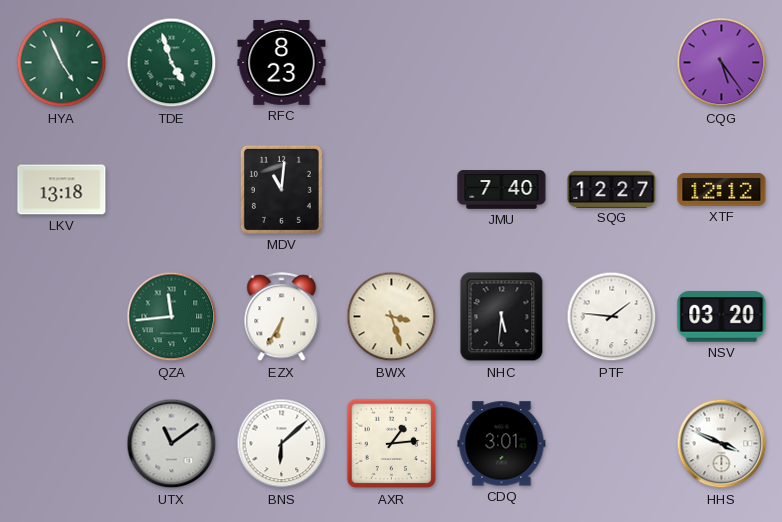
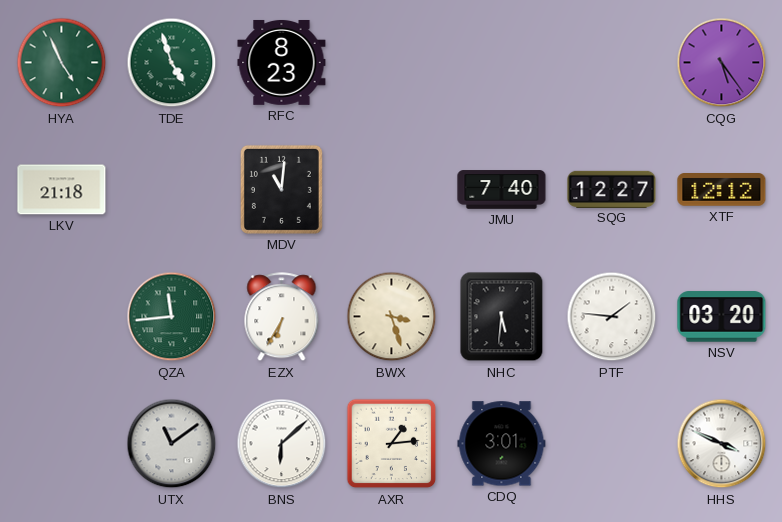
LKV: 13:18 -> 21:18
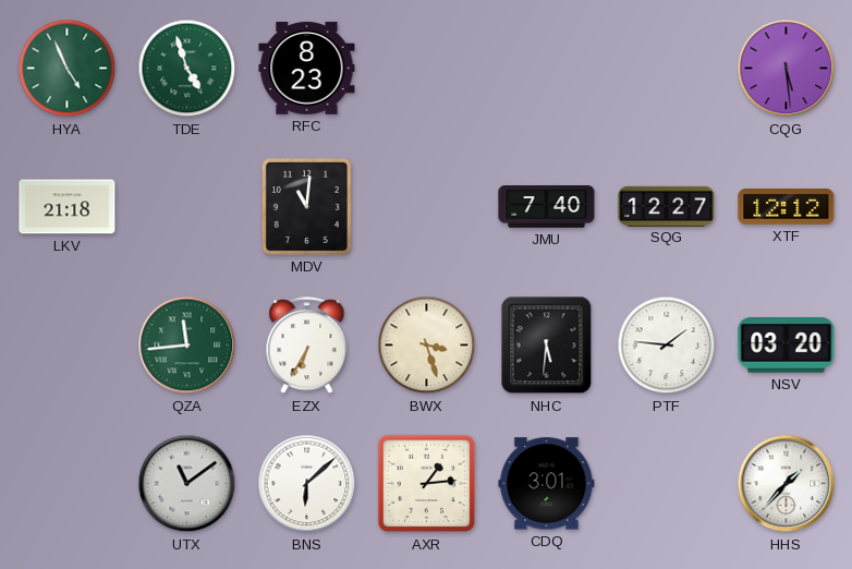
CQG: 5:24 -> 5:29
HHS: 3:49 -> 1:37
